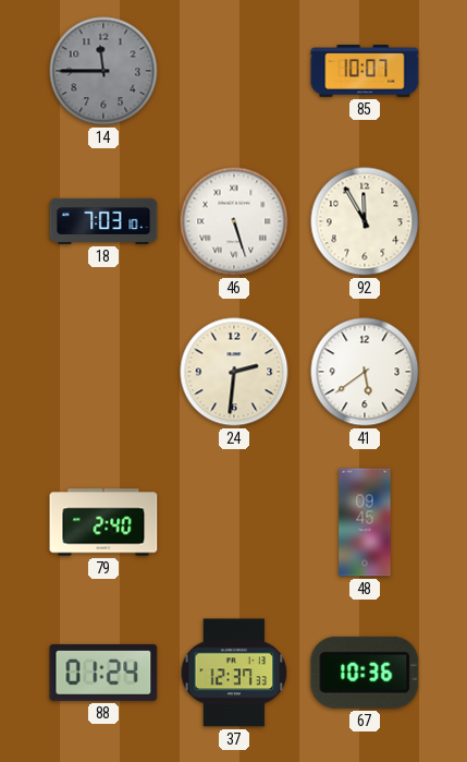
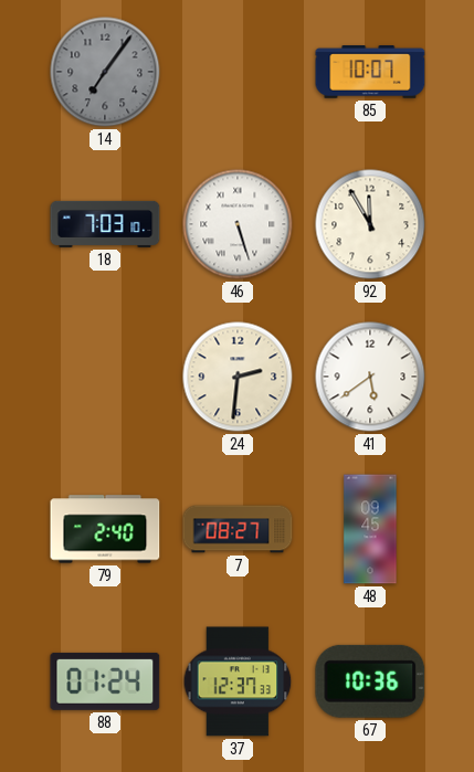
14: 11:45 -> 7:06
7: none -> 08:27
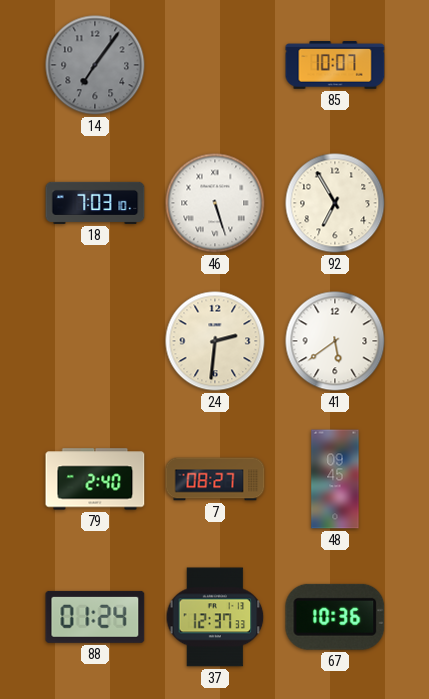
92: 11:55 -> 6:55
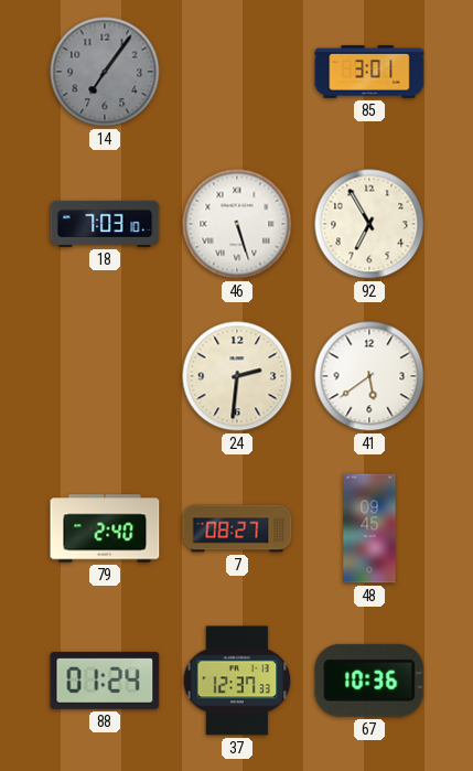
85: 10:07 -> 3:01
